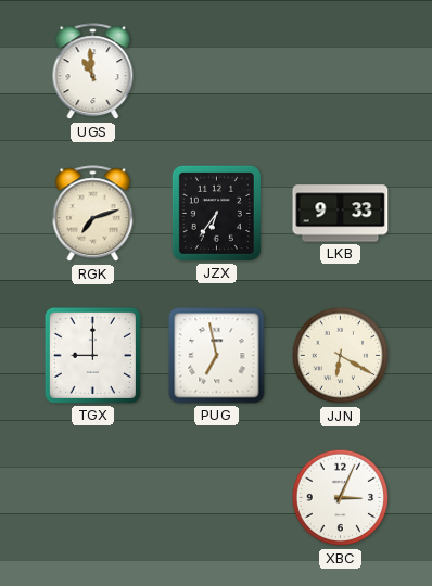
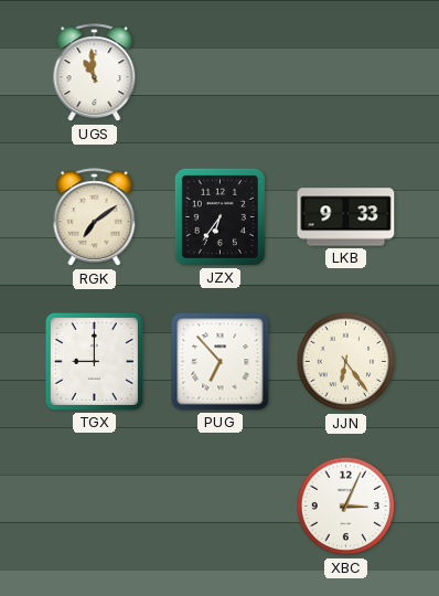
RGK: 7:12 -> 7:09
PUG: 6:58 -> 6:53
JJN: 6:20 -> 6:24
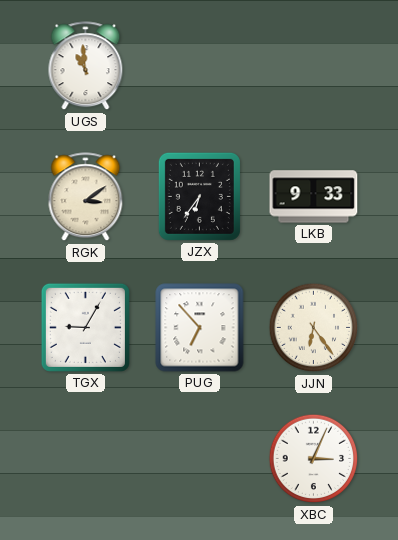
RGK: 7:09 -> 3:09
TGX: 9:00 -> 9:05
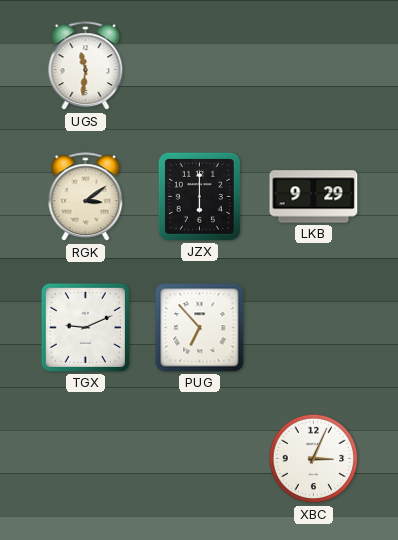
UGS: 10:59 -> 11:31
JZX: 6:36 -> 6:00
LKB: 9:33 -> 9:29
TGX: 9:05 -> 9:11
JJN: 6:24 -> none
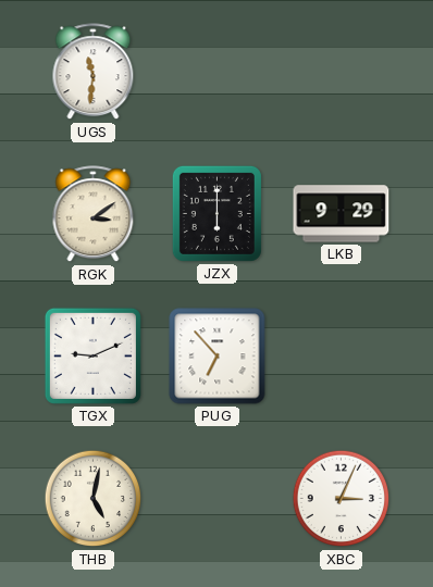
THB: none -> 5:02
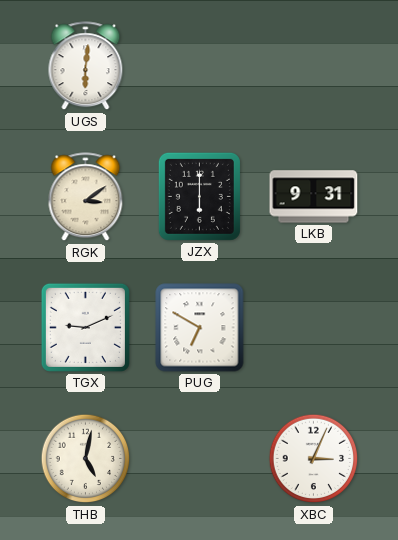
UGS: 11:31 -> 6:01
LKB: 9:29 -> 9:31
PUG: 6:53 -> 6:50
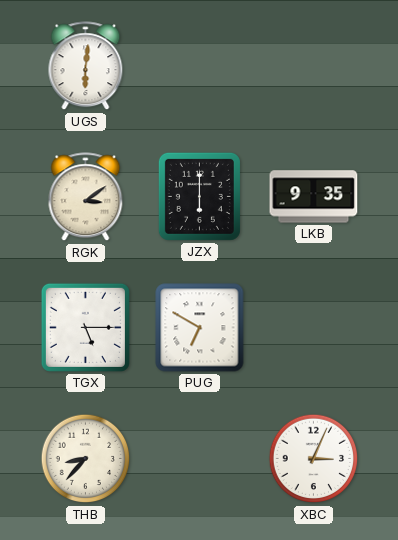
LKB: 9:31 -> 9:35
TGX: 9:11 -> 5:15
THB: 5:02 -> 8:37
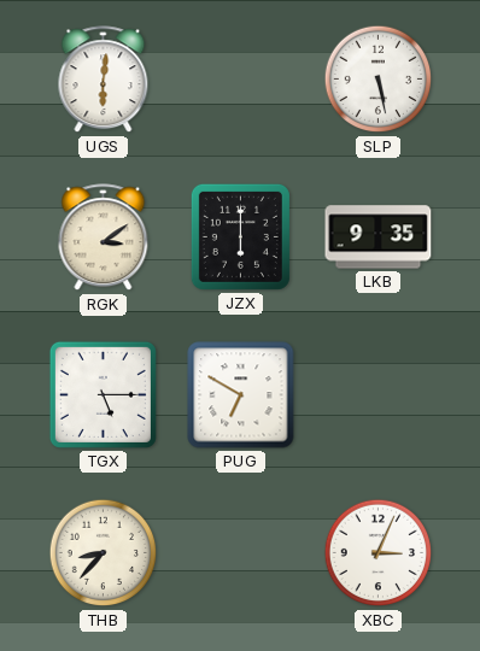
SLP: none -> 5:28
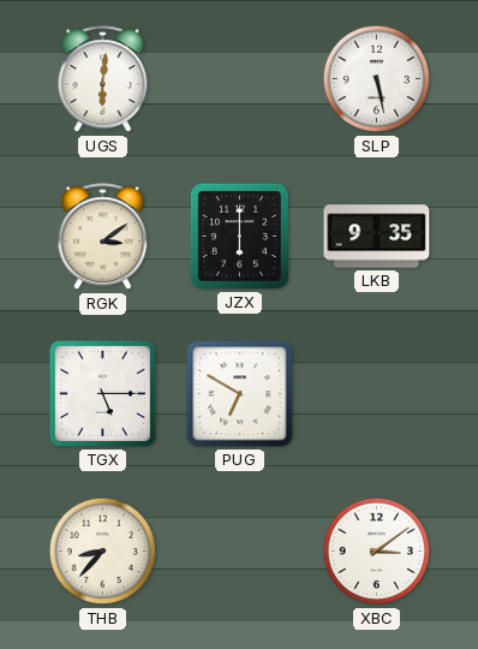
XBC: 3:04 -> 3:09
